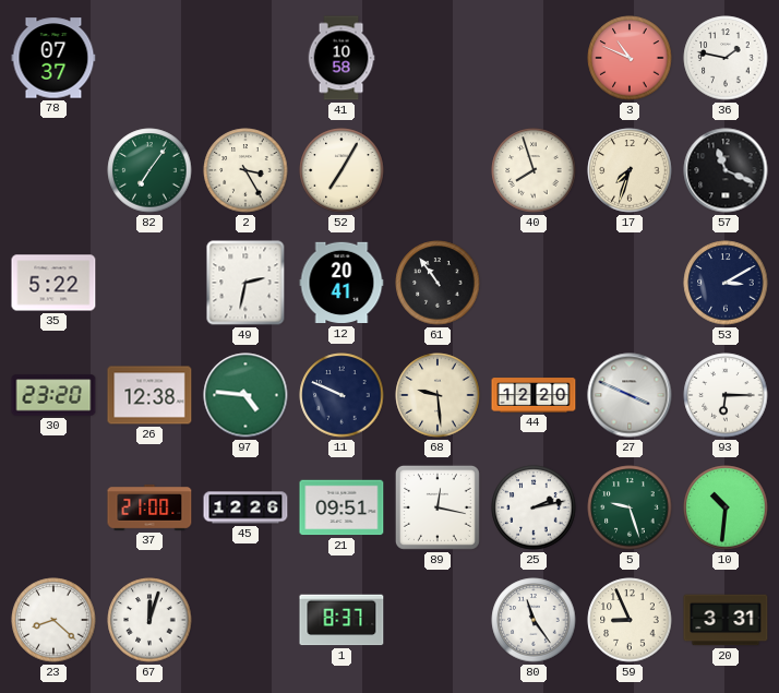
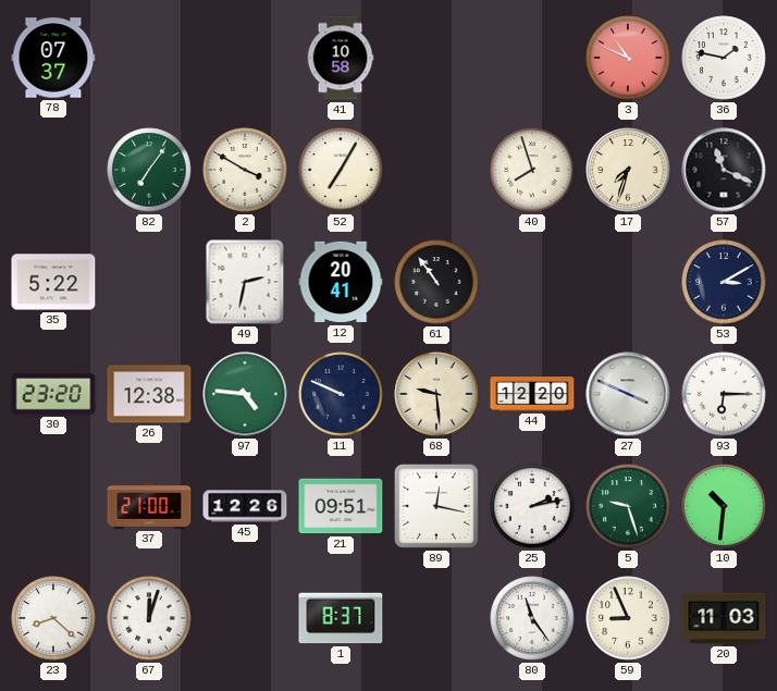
2: 3:25 -> 3:50
20: 3:31 -> 11:03
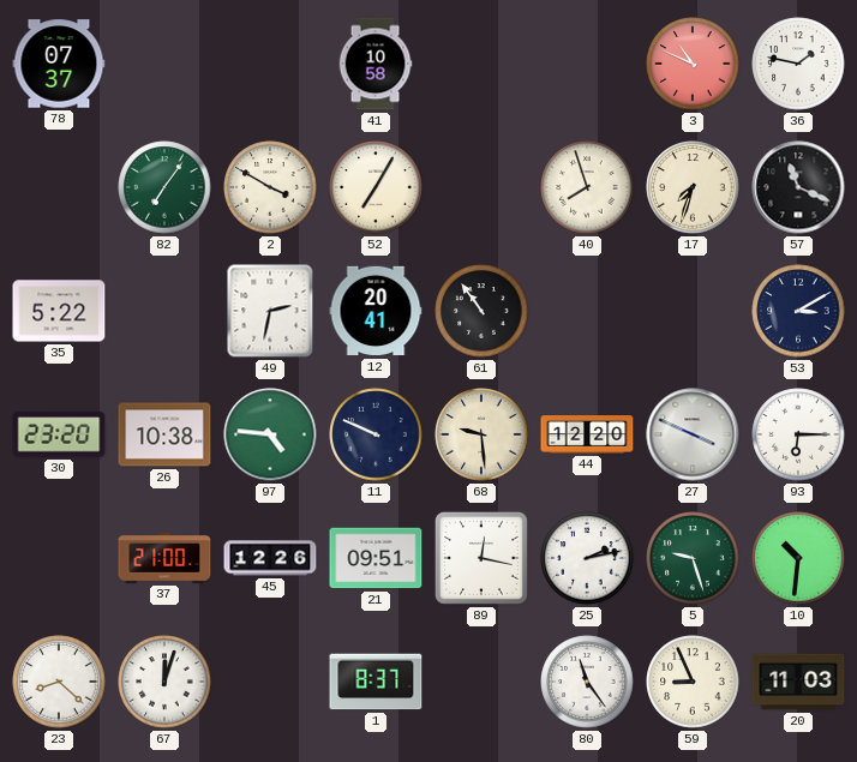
26: 12:38 -> 10:38
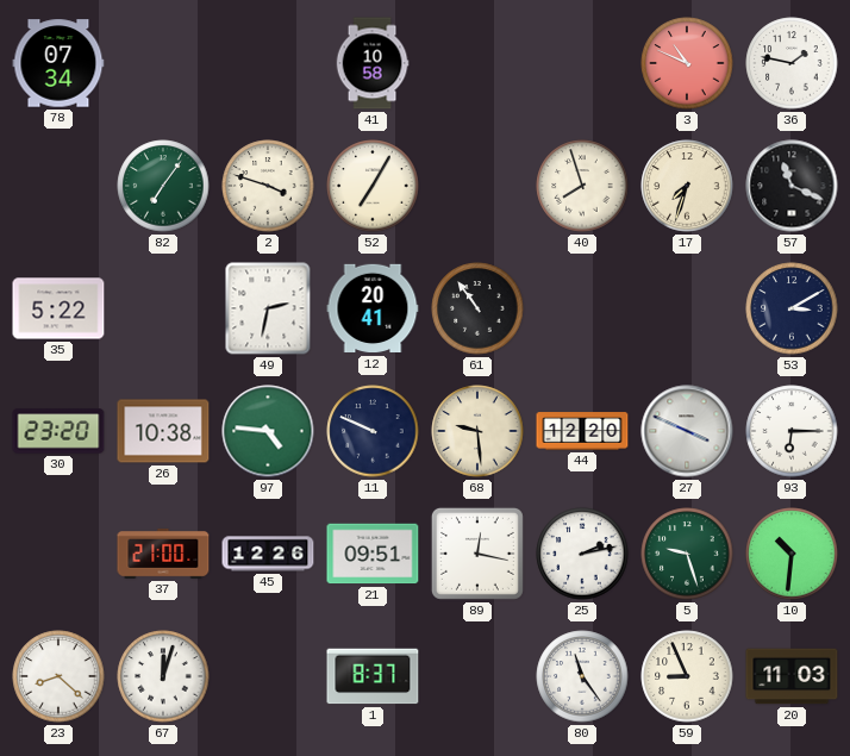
78: 07:37 -> 07:34
2: 3:50 -> 3:48
